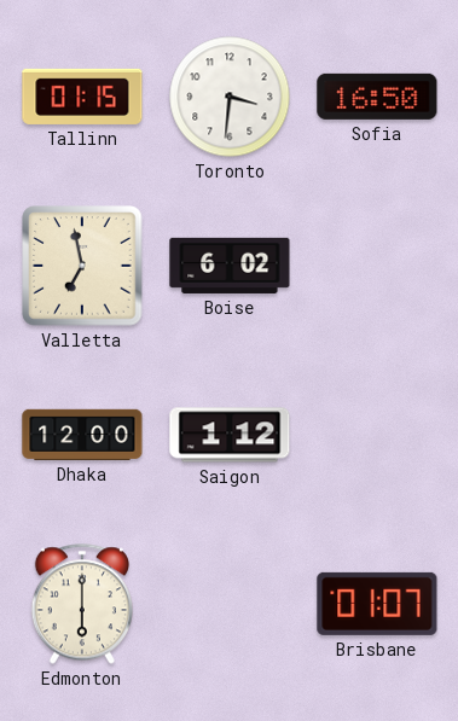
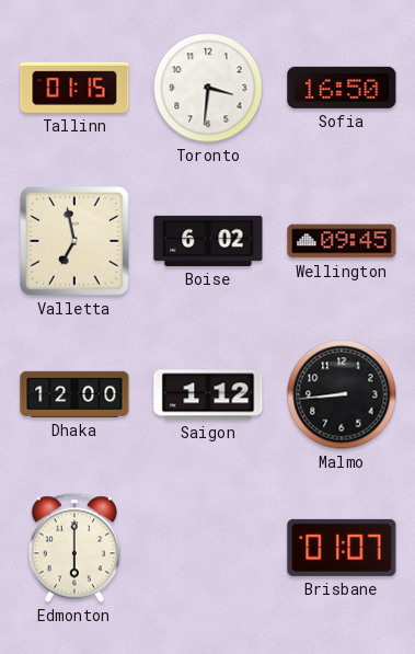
Wellington: none -> 09:45
Malmo: none -> 8:44
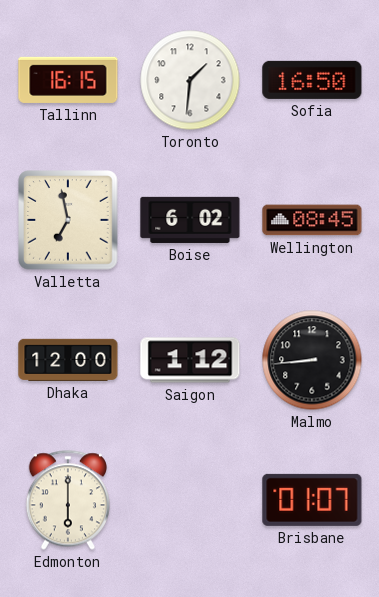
Tallinn: 01:15 -> 16:15
Toronto: 3:31 -> 1:31
Wellington: 09:45 -> 08:45
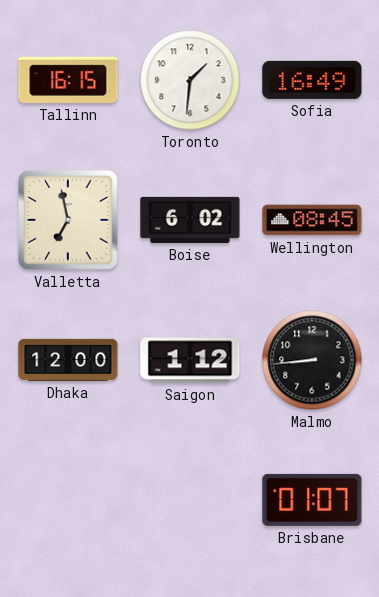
Sofia: 16:50 -> 16:49
Edmonton: 6:00 -> none
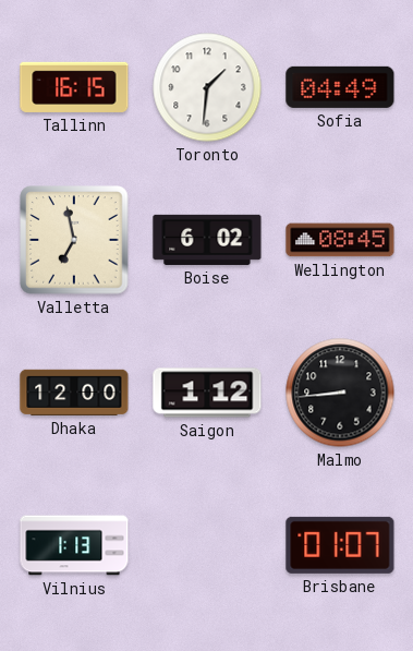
Sofia: 16:49 -> 04:49
Vilnius: none -> 1:13
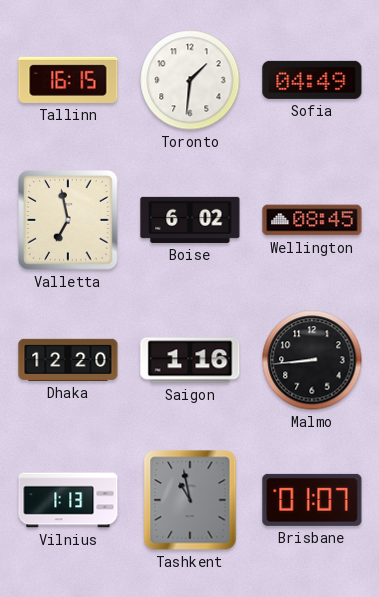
Dhaka: 12:00 -> 12:20
Saigon: 1:12 -> 1:16
Tashkent: none -> 10:58
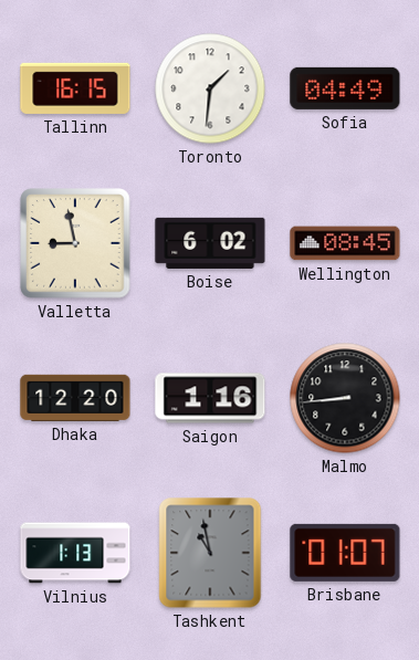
Valletta: 6:58 -> 8:58
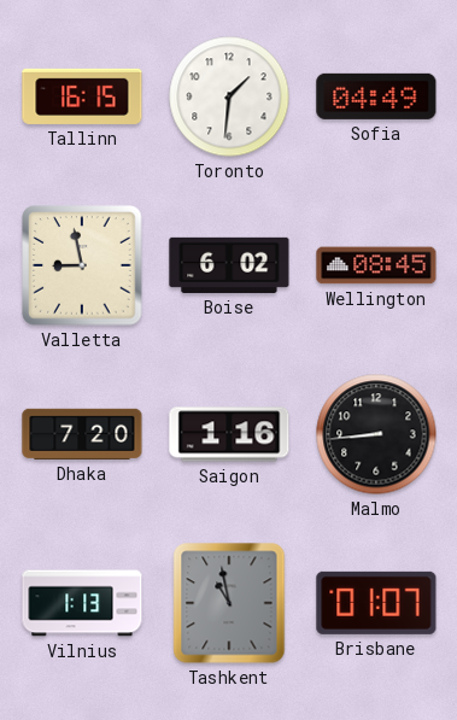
Dhaka: 12:20 -> 7:20
